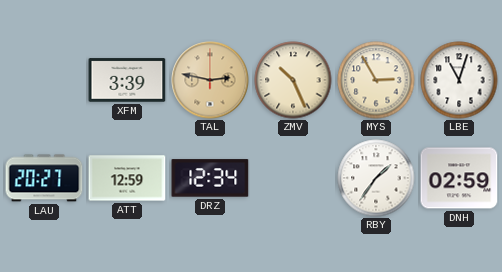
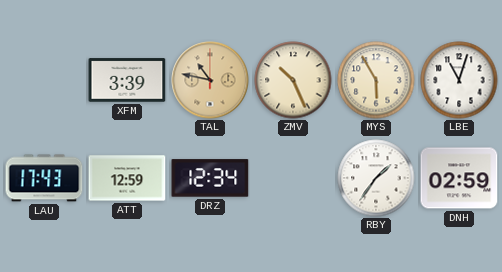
TAL: 2:47 -> 10:47
MYS: 2:55 -> 5:55
LAU: 20:27 -> 17:43
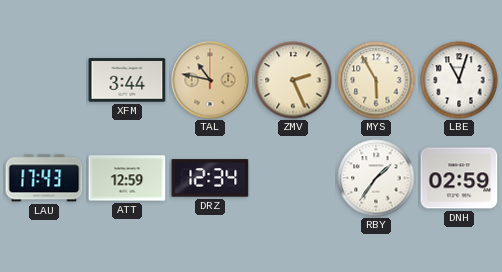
XFM: 3:39 -> 3:44
ZMV: 10:26 -> 2:26
